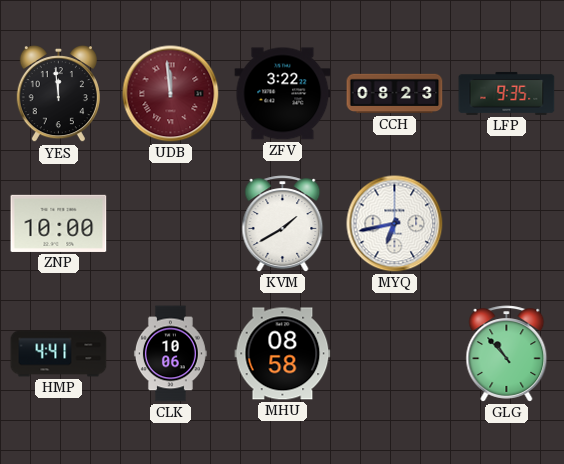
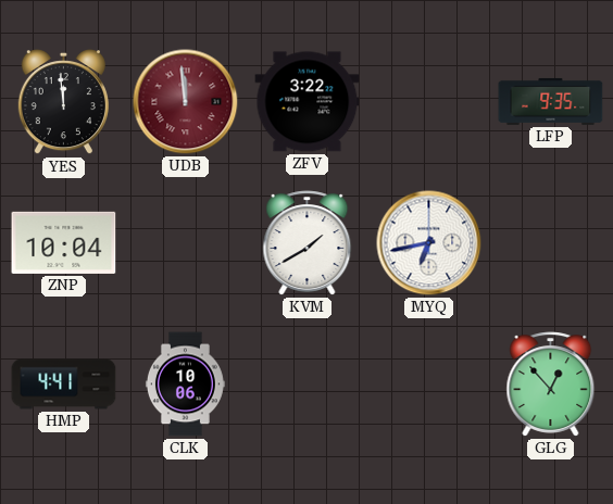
CCH: 08:23 -> none
ZNP: 10:00 -> 10:04
MHU: 08:58 -> none
GLG: 10:53 -> 12:53
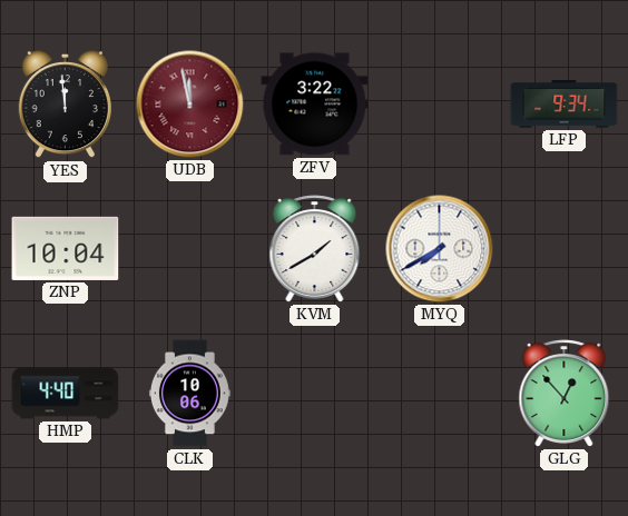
UDB: 11:59 -> 11:58
LFP: 9:35 -> 9:34
MYQ: 6:43 -> 7:40
HMP: 4:41 -> 4:40
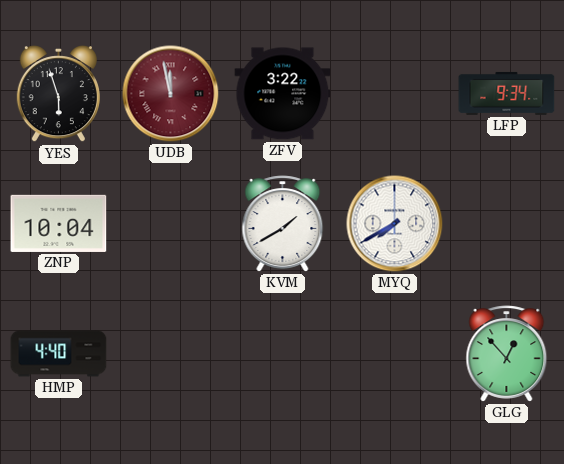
YES: 11:59 -> 5:57
CLK: 10:06 -> none
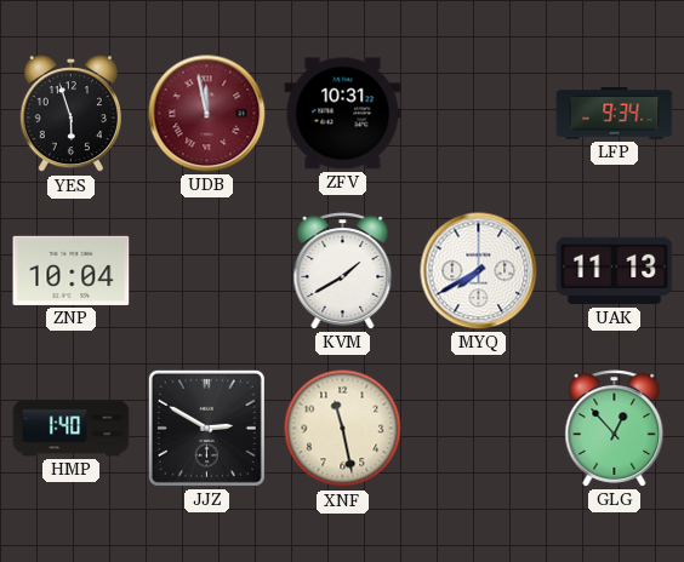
ZFV: 3:22 -> 10:31
UAK: none -> 11:13
HMP: 4:40 -> 1:40
JJZ: none -> 2:50
XNF: none -> 11:28
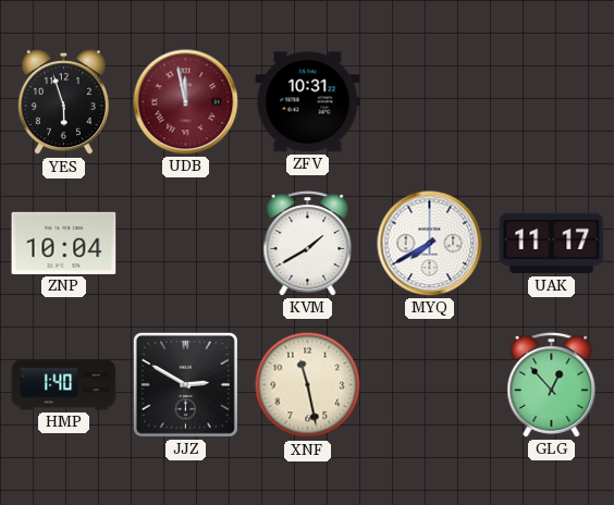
LFP: 9:34 -> none
UAK: 11:13 -> 11:17
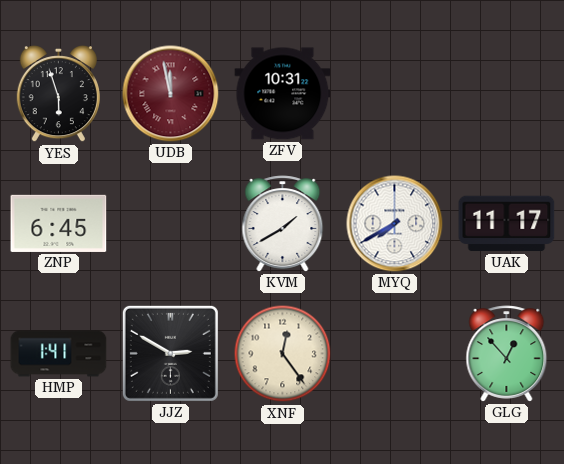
ZNP: 10:04 -> 6:45
HMP: 1:40 -> 1:41
XNF: 11:28 -> 12:24
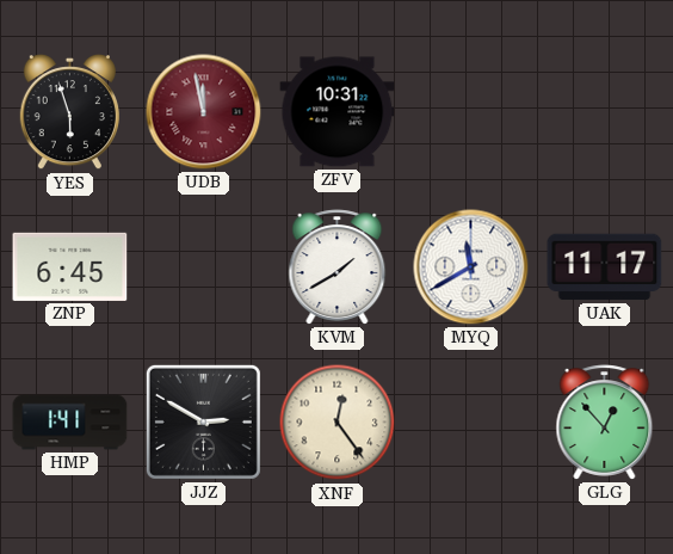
MYQ: 7:40 -> 11:40
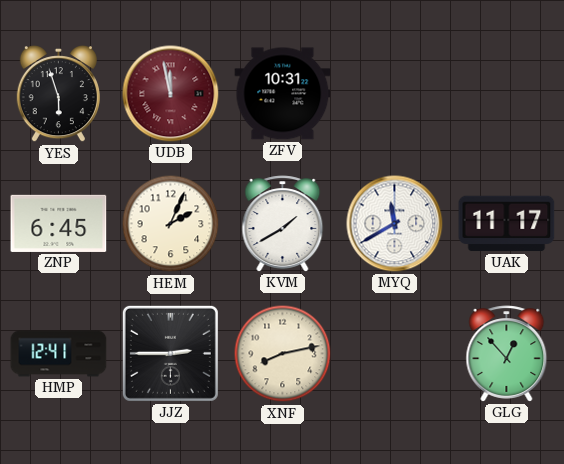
HEM: none -> 2:04
HMP: 1:41 -> 12:41
JJZ: 2:50 -> 2:45
XNF: 12:24 -> 8:13
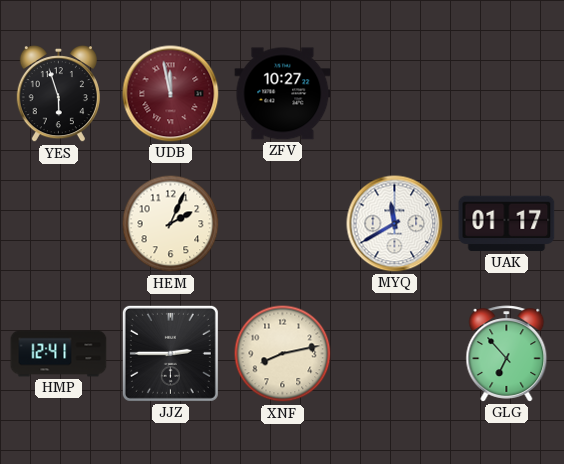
ZFV: 10:31 -> 10:27
ZNP: 6:45 -> none
KVM: 1:40 -> none
UAK: 11:17 -> 01:17
GLG: 12:53 -> 6:53
